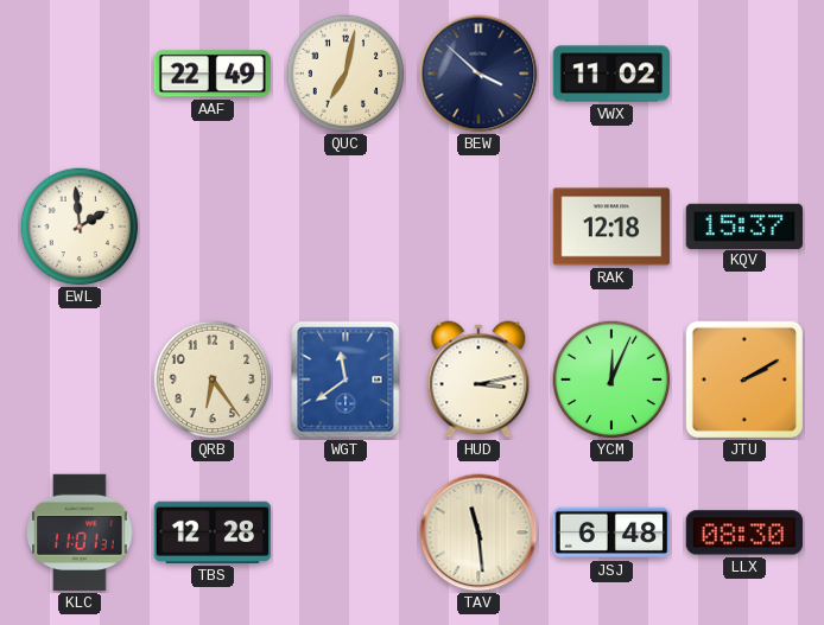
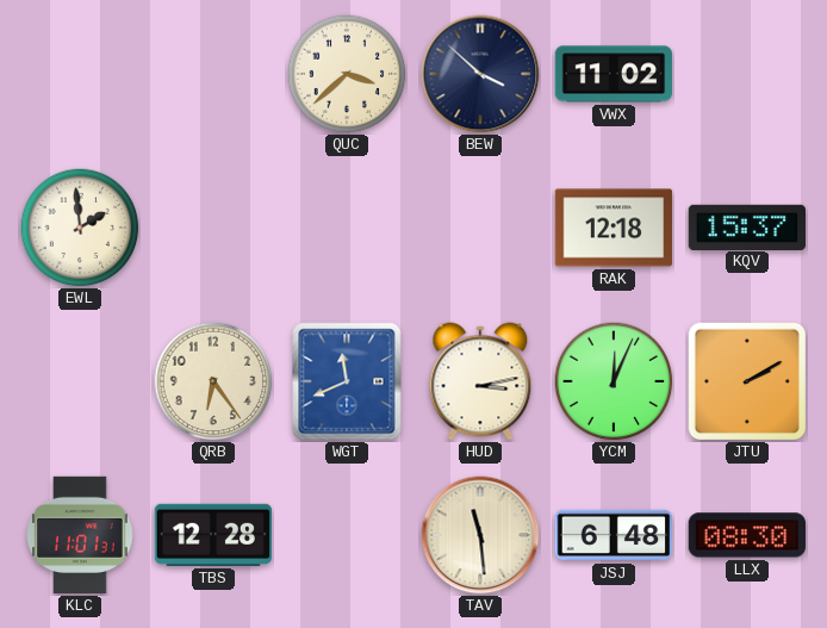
AAF: 22:49 -> none
QUC: 7:02 -> 3:38
WGT: 11:39 -> 11:41
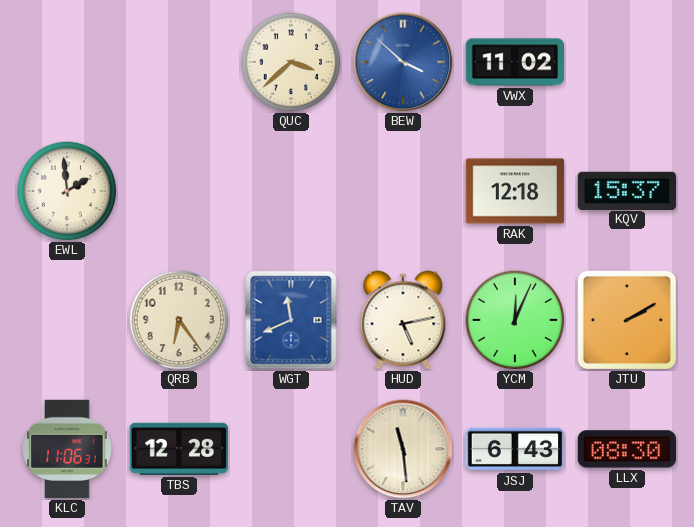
BEW dial: navy -> blue
HUD: 3:13 -> 5:13
KLC: 11:01 -> 11:06
JSJ: 6:48 -> 6:43
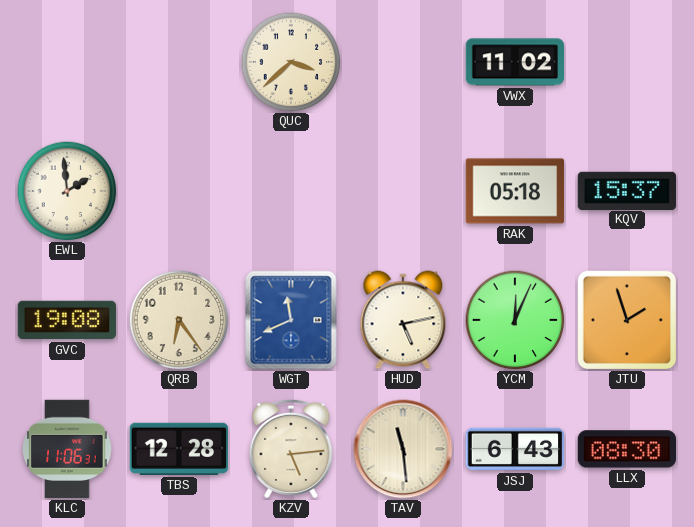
BEW: 3:52 -> none
RAK: 12:18 -> 05:18
GVC: none -> 19:08
JTU: 2:10 -> 1:57
KZV: none -> 5:14
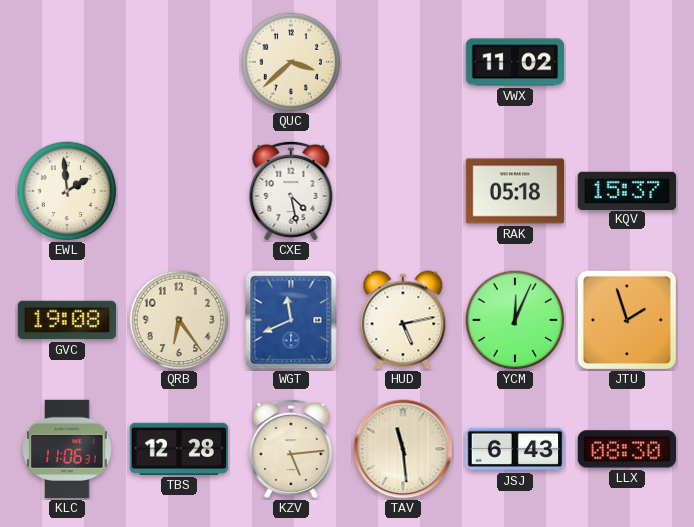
CXE: none -> 4:28
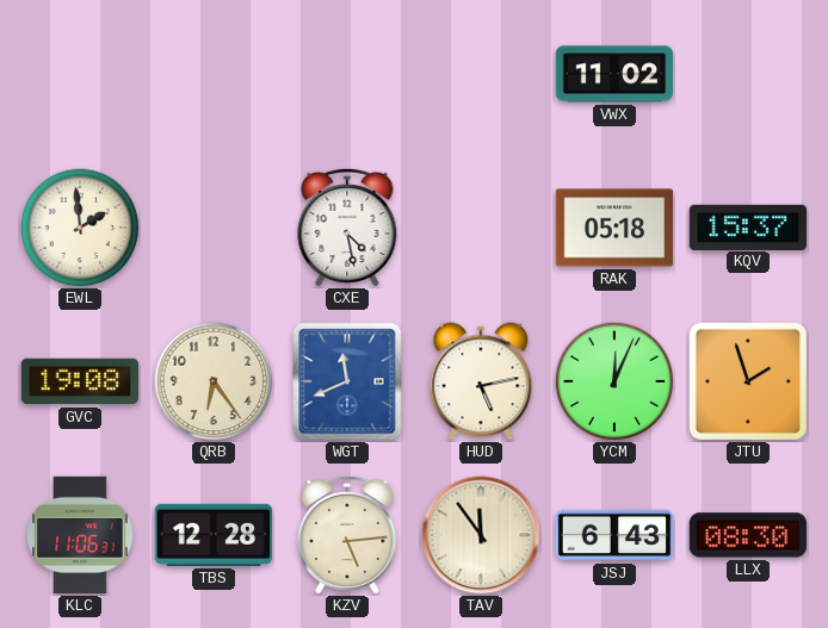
QUC: 3:38 -> none
TAV: 11:29 -> 11:54
